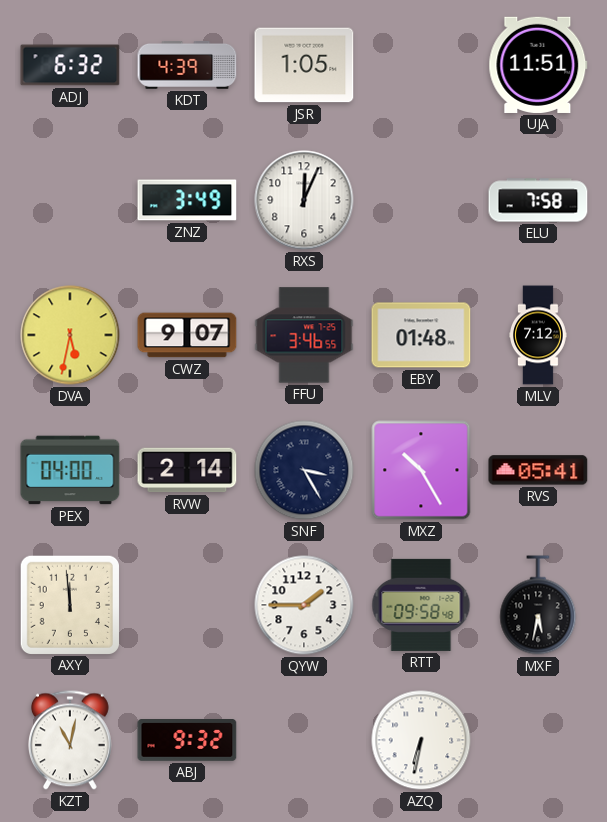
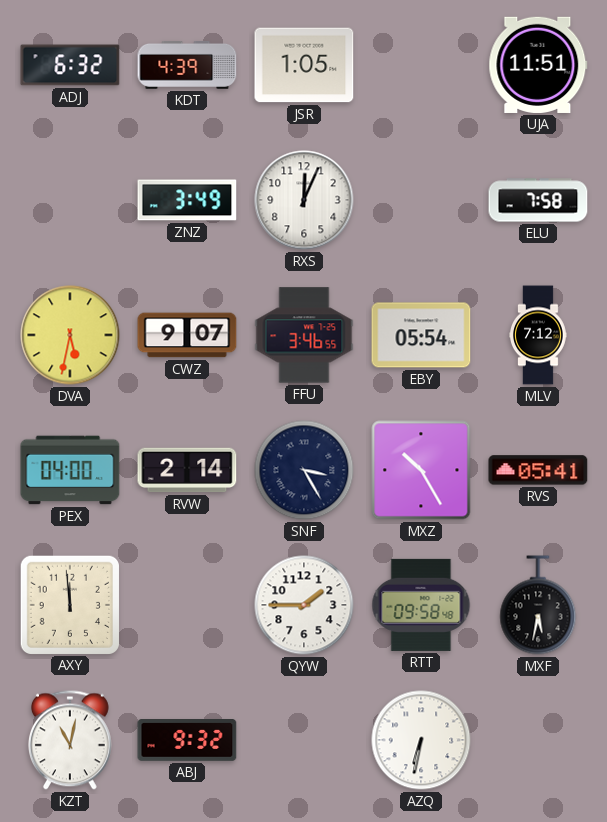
EBY: 01:48 -> 05:54
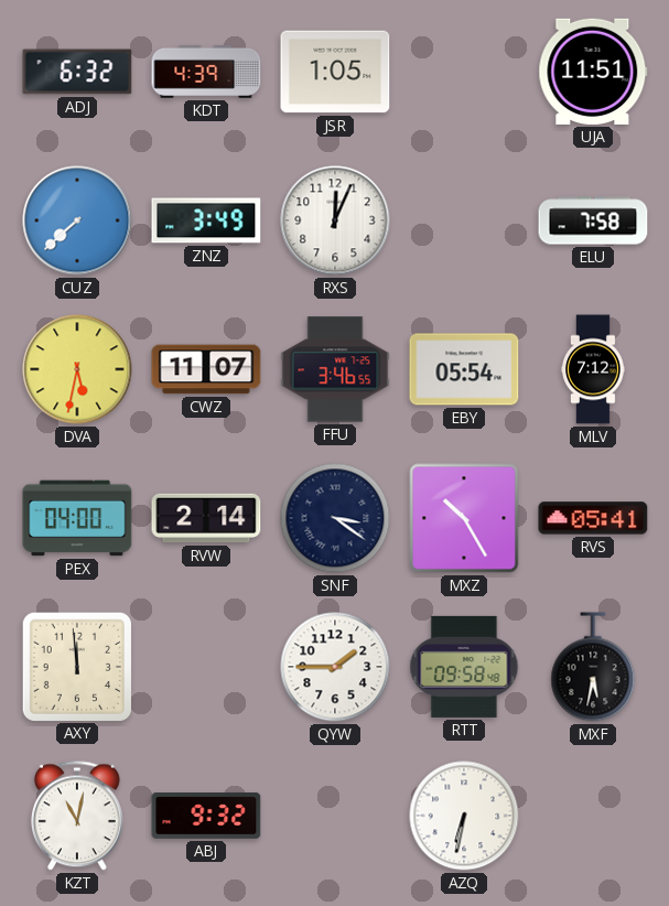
CUZ: none -> 7:38
CWZ: 9:07 -> 11:07
SNF: 3:25 -> 3:21
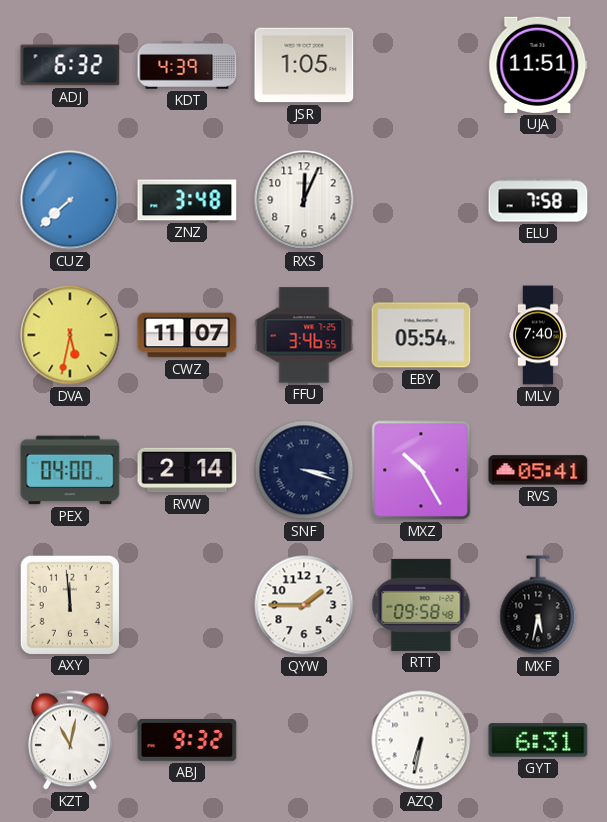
ZNZ: 3:49 -> 3:48
MLV: 7:12 -> 7:40
SNF: 3:21 -> 3:18
GYT: none -> 6:31
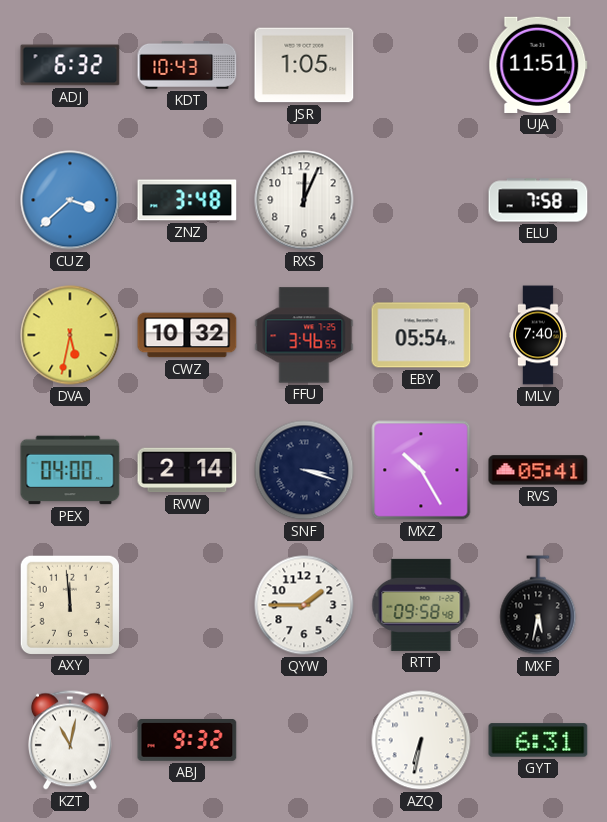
KDT: 4:39 -> 10:43
CUZ: 7:38 -> 3:38
CWZ: 11:07 -> 10:32
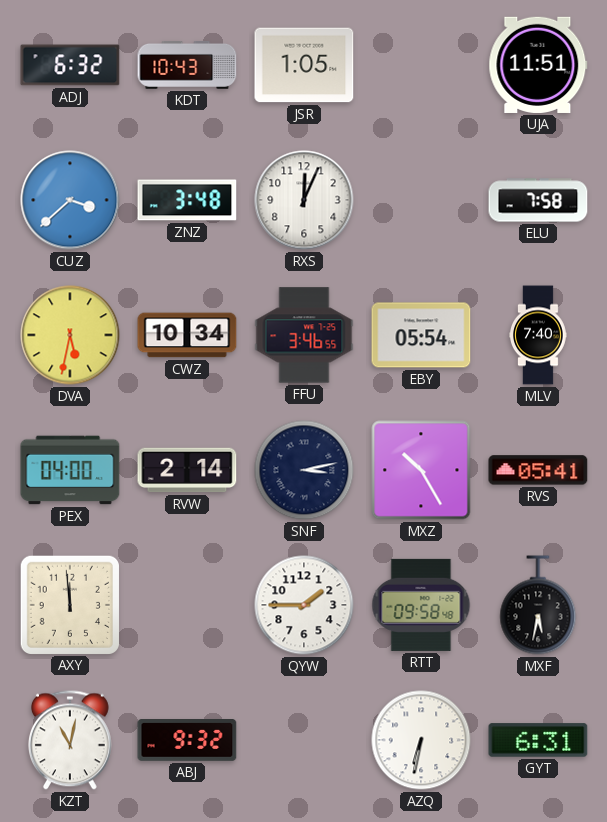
CWZ: 10:32 -> 10:34
SNF: 3:18 -> 3:13
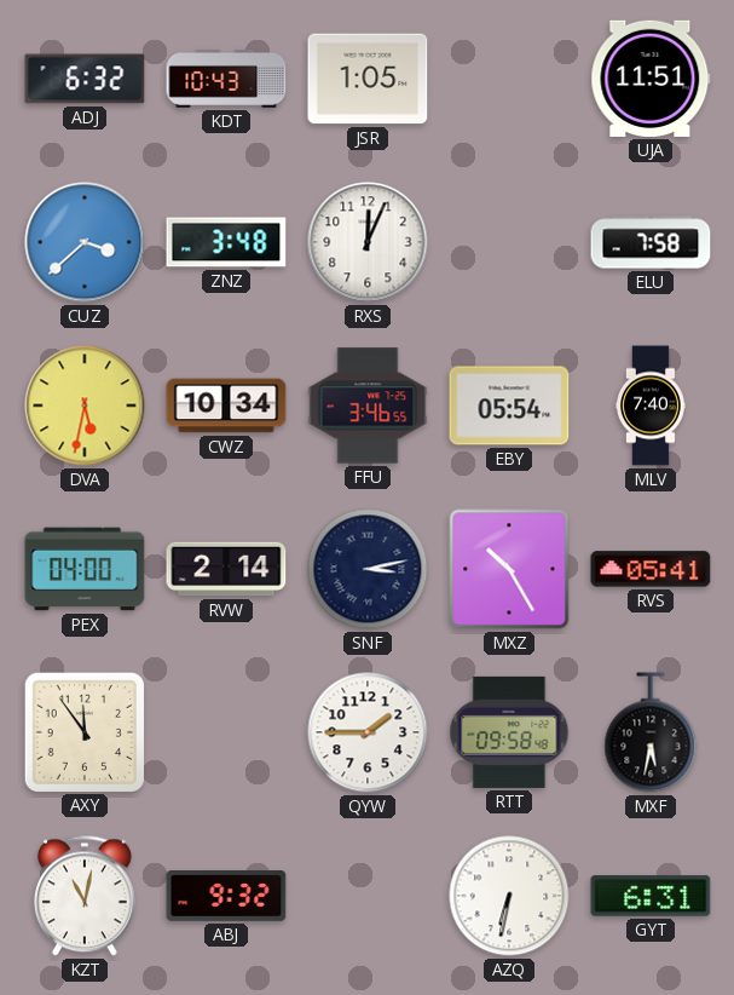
AXY: 11:59 -> 11:54
